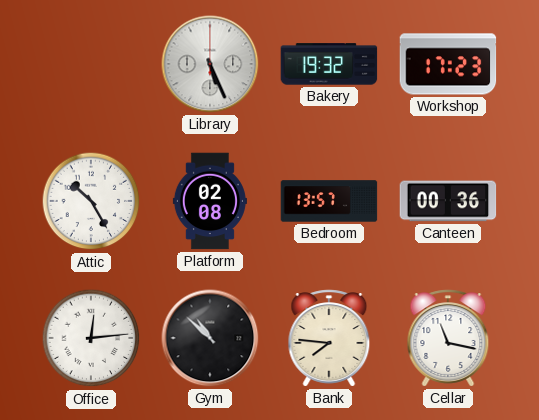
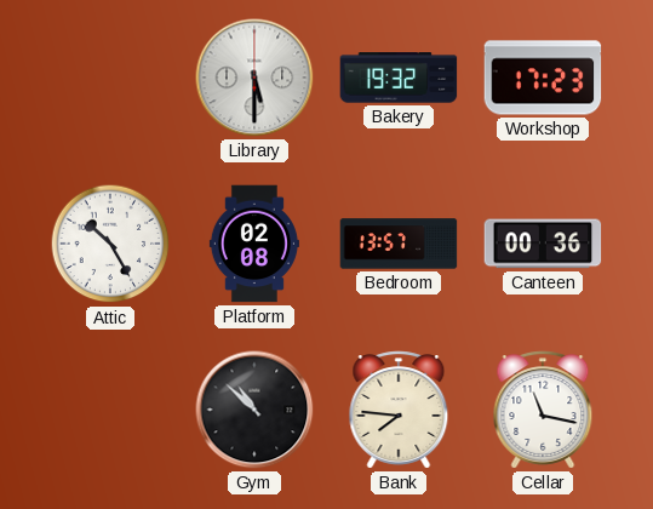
Library: 5:26 -> 5:30
Office: 12:14 -> none
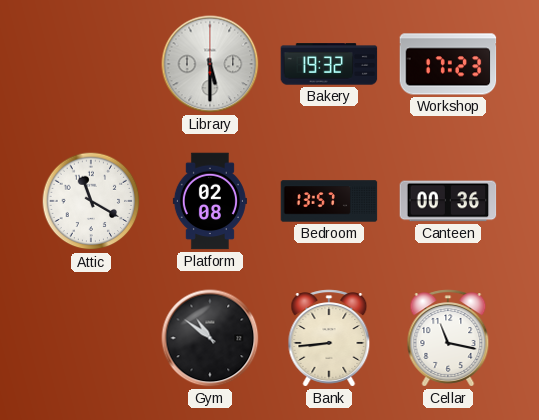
Attic: 10:25 -> 11:20
Gym: 10:52 -> 10:51
Bank: 7:46 -> 8:44
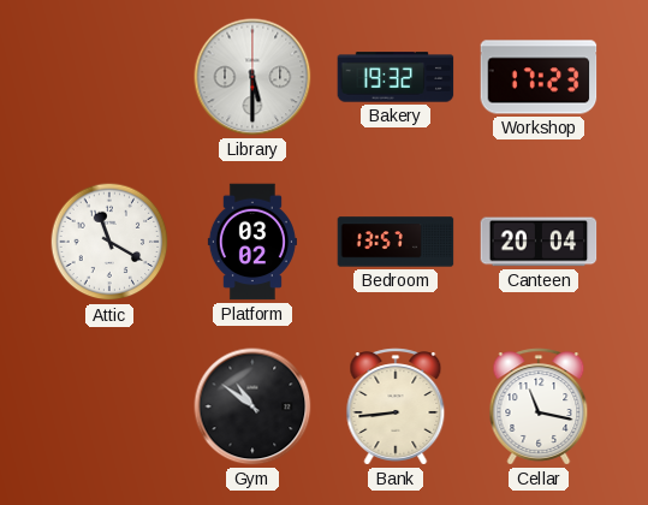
Platform: 02:08 -> 03:02
Canteen: 00:36 -> 20:04
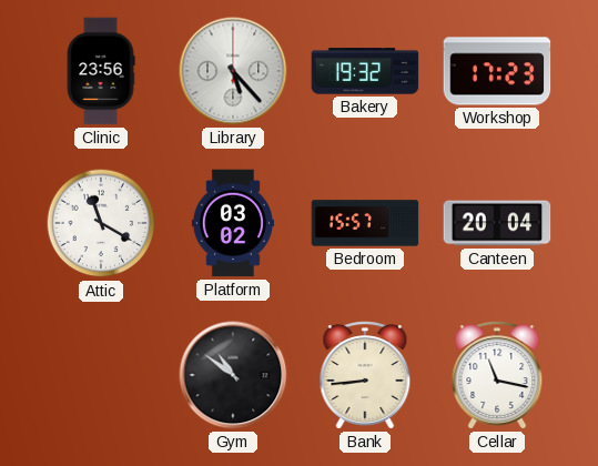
Clinic: none -> 23:56
Library: 5:30 -> 5:23
Bedroom: 13:57 -> 15:57
